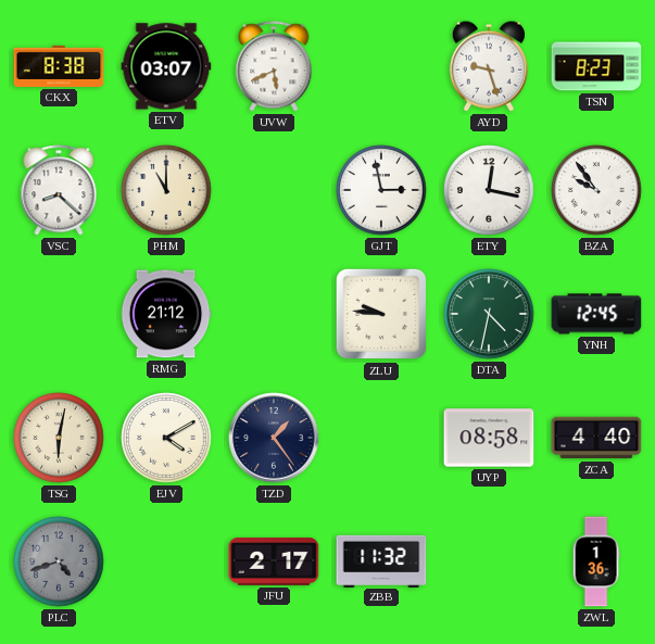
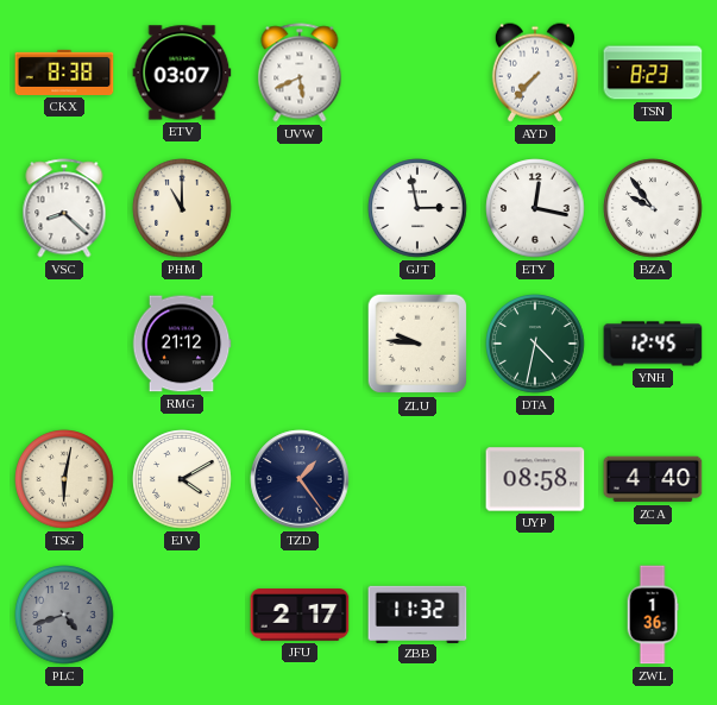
AYD: 9:27 -> 7:37
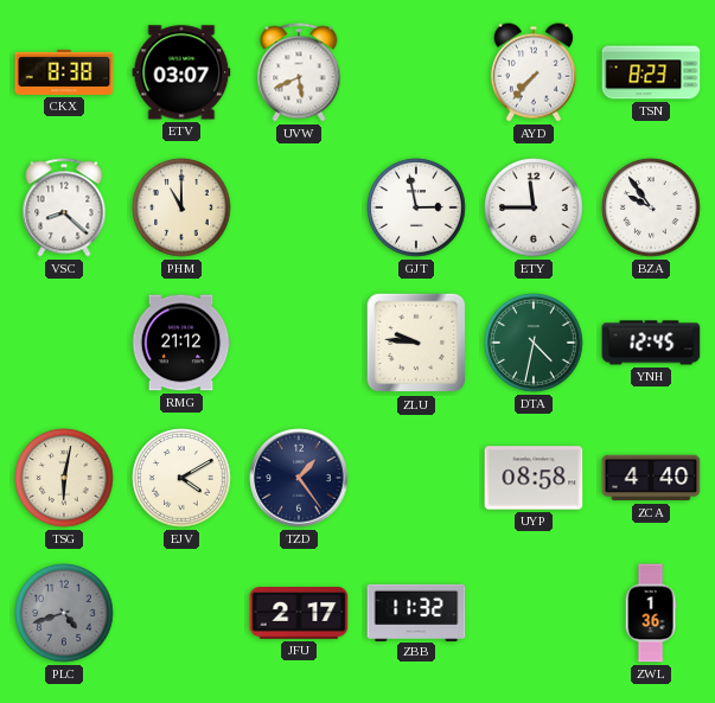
ETY: 12:17 -> 11:45
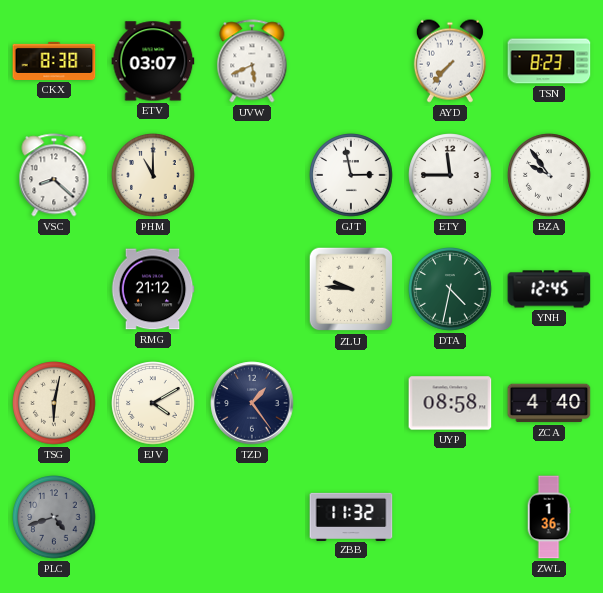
JFU: 2:17 -> none
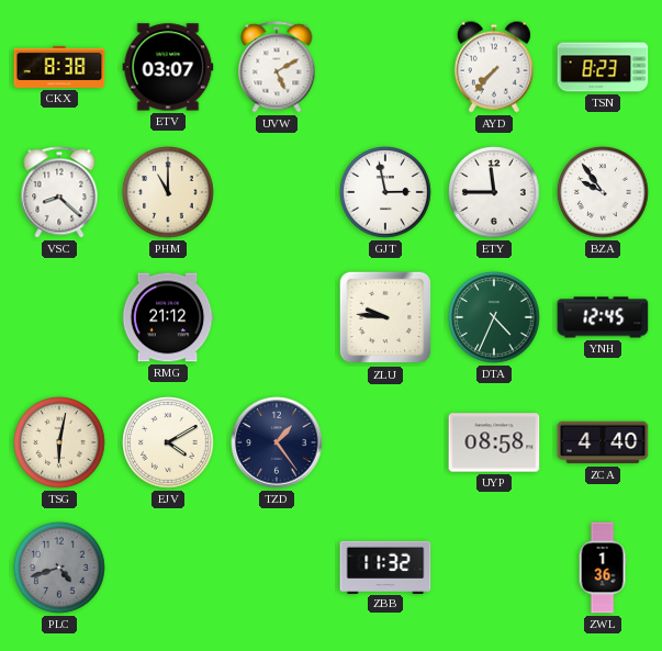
UVW: 5:41 -> 5:10
DTA: 4:32 -> 4:34
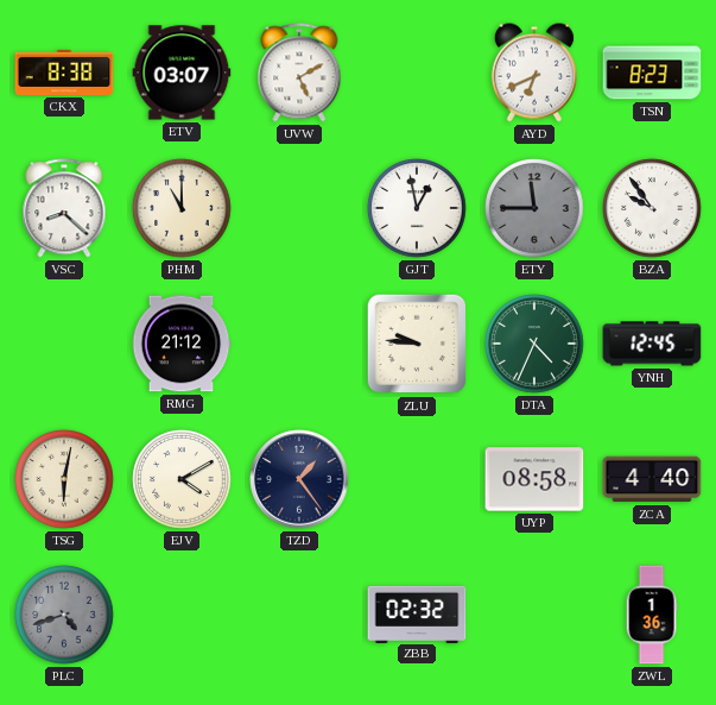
AYD: 7:37 -> 6:41
GJT: 2:58 -> 12:58
ETY dial: white -> grey
ZBB: 11:32 -> 02:32
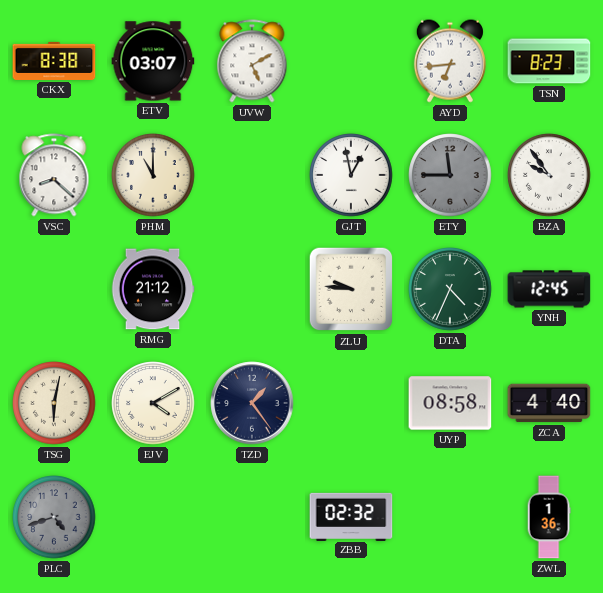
AYD: 6:41 -> 6:44
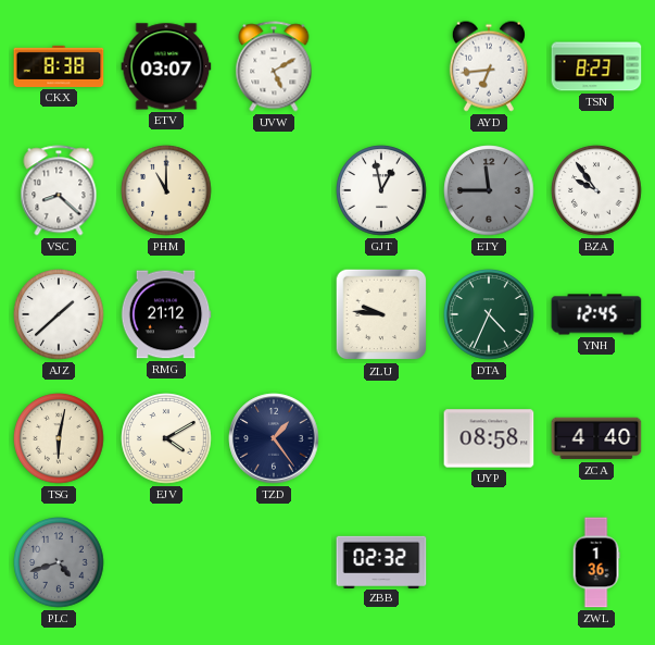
AJZ: none -> 1:38
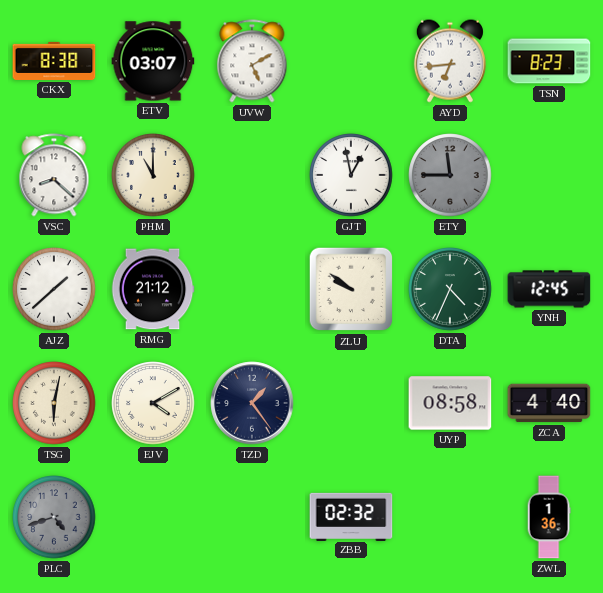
BZA: 9:54 -> none
ZLU: 9:46 -> 9:51
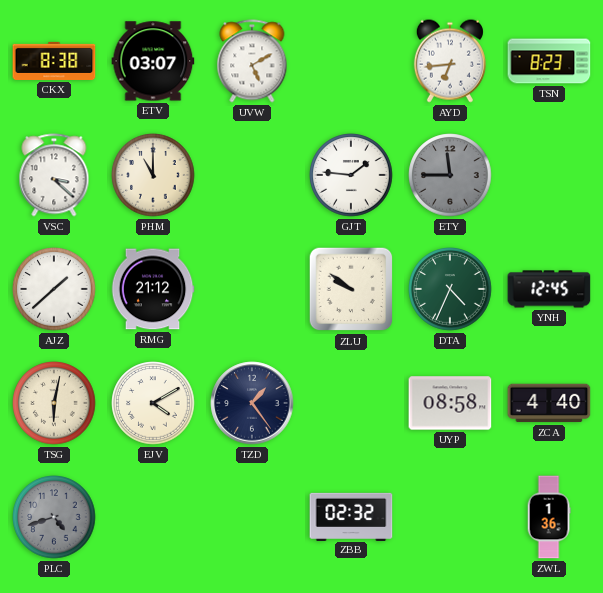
VSC: 8:22 -> 3:22
GJT: 12:58 -> 1:46
